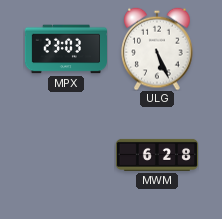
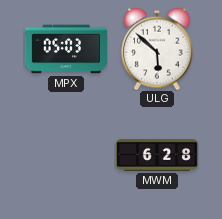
MPX: 23:03 -> 05:03
ULG: 5:26 -> 5:52
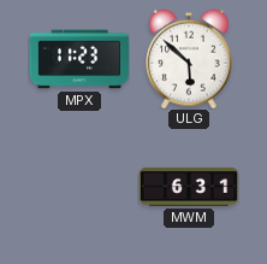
MPX: 05:03 -> 11:23
MWM: 6:28 -> 6:31
